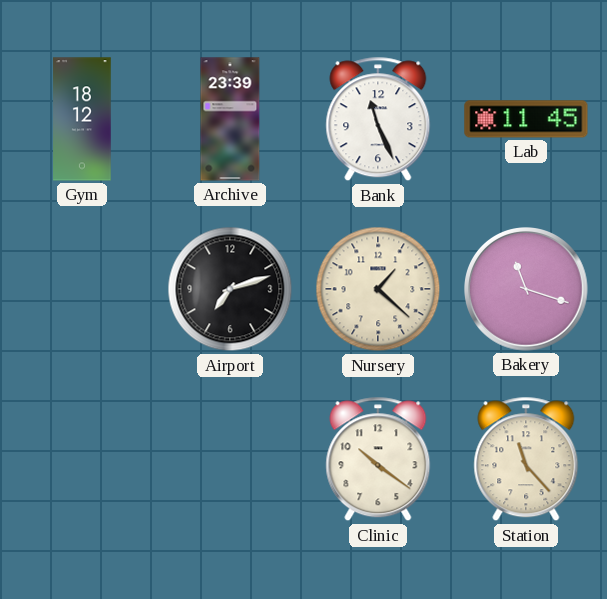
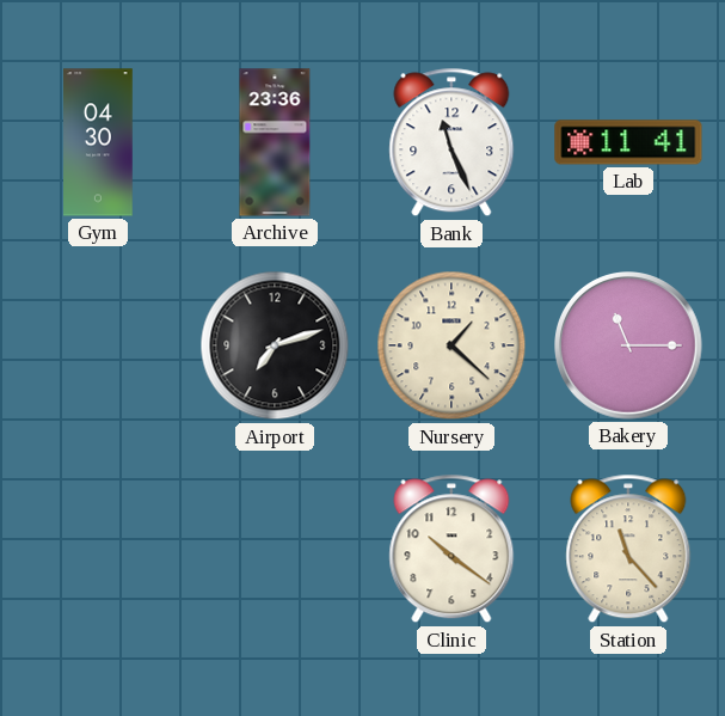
Gym: 18:12 -> 04:30
Archive: 23:39 -> 23:36
Lab: 11:45 -> 11:41
Bakery: 11:18 -> 11:15
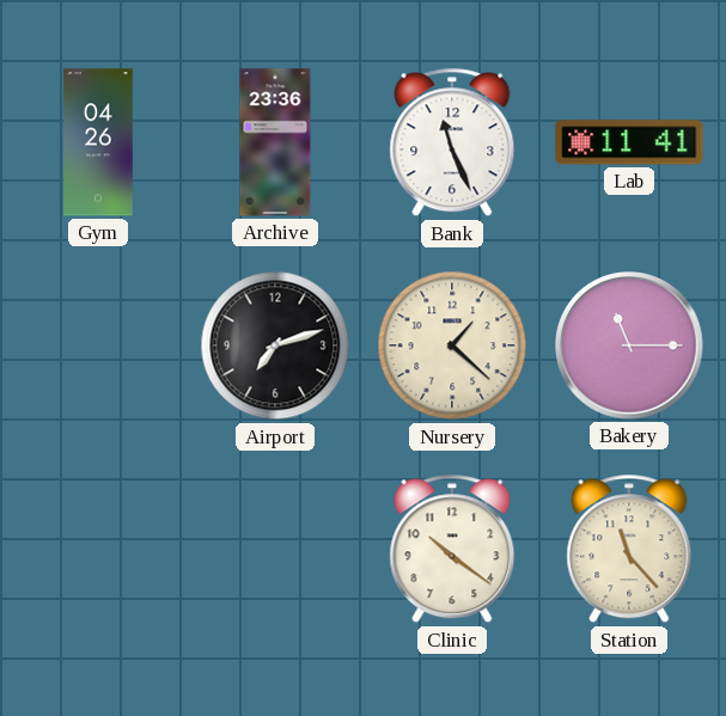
Gym: 04:30 -> 04:26
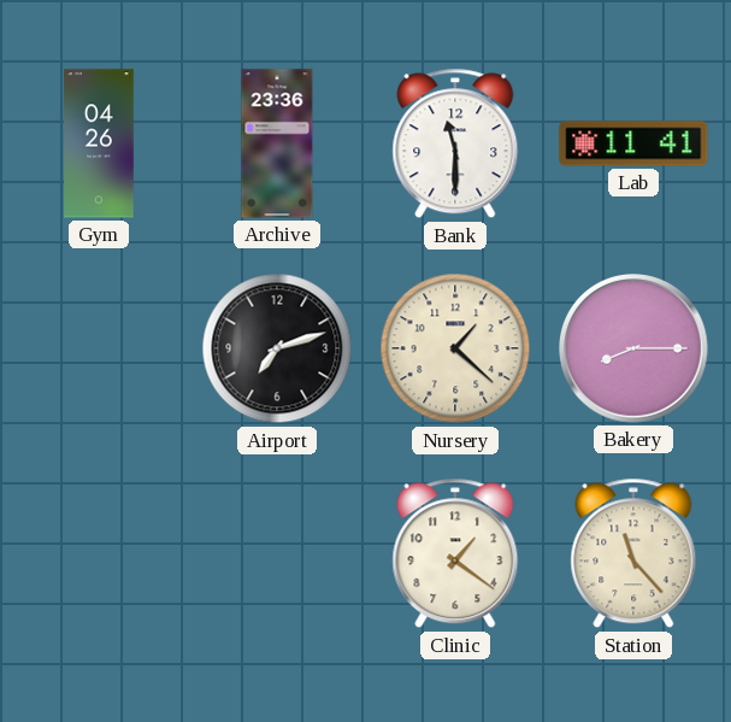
Bank: 11:26 -> 11:30
Bakery: 11:15 -> 8:15
Clinic: 10:21 -> 1:21
